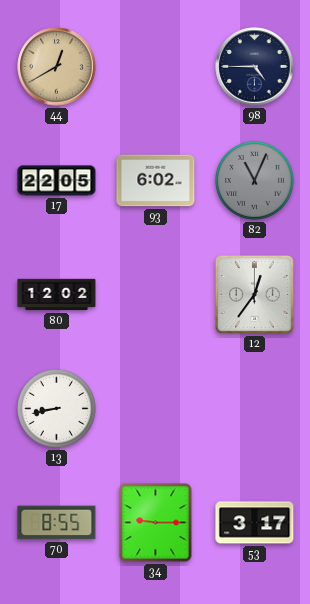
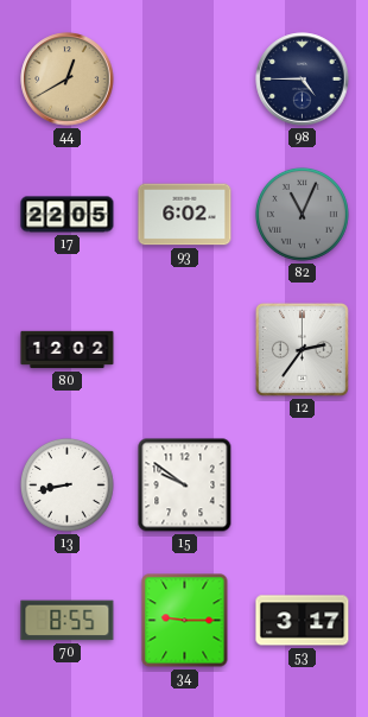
12: 12:36 -> 2:36
15: none -> 9:51
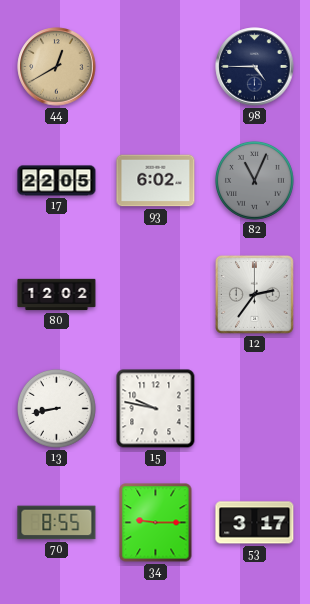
15: 9:51 -> 9:47
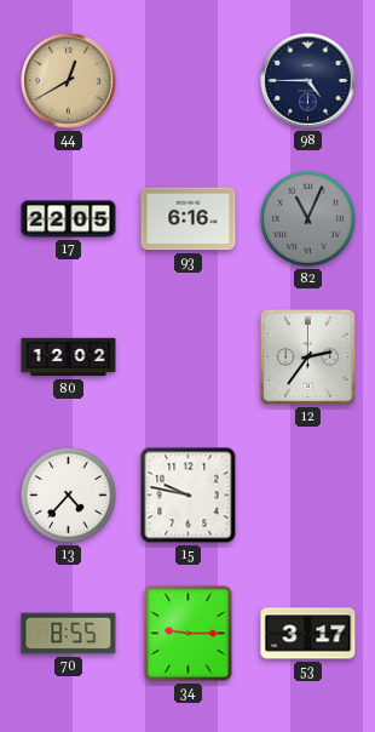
93: 6:02 -> 6:16
13: 8:43 -> 4:37
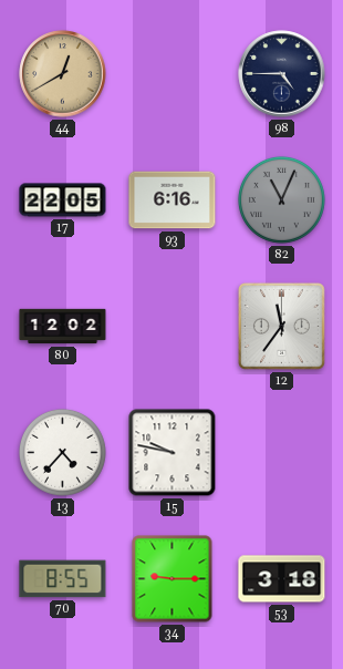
12: 2:36 -> 11:36
53: 3:17 -> 3:18
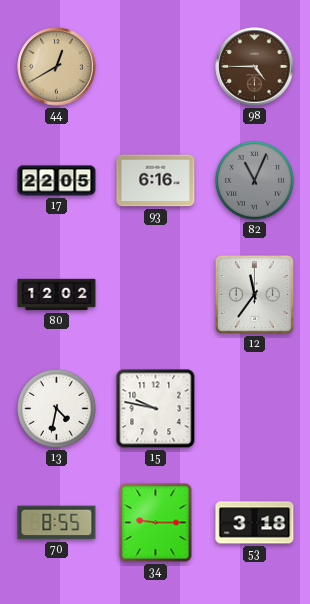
98 dial: navy -> brown
13: 4:37 -> 4:32
